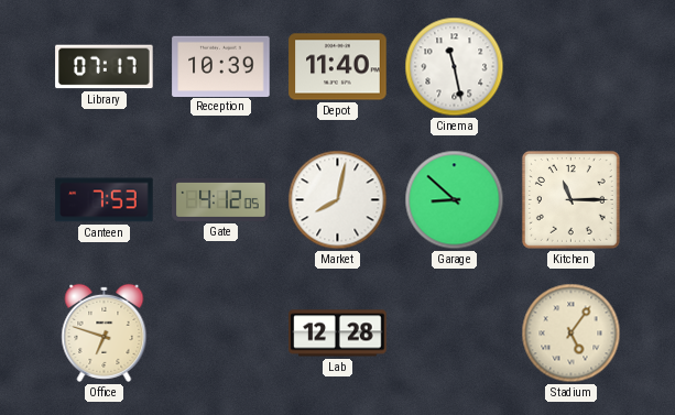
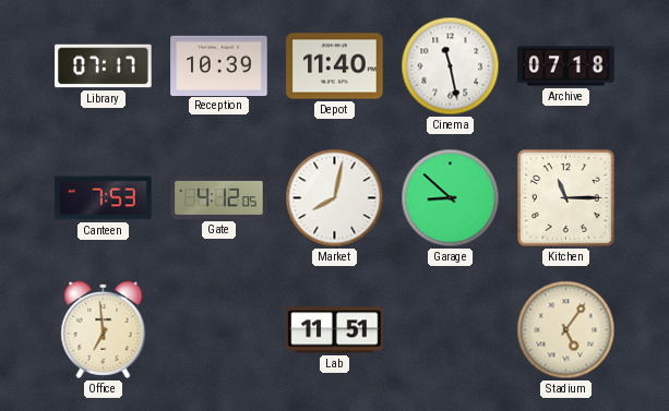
Archive: none -> 07:18
Office: 6:48 -> 6:59
Lab: 12:28 -> 11:51
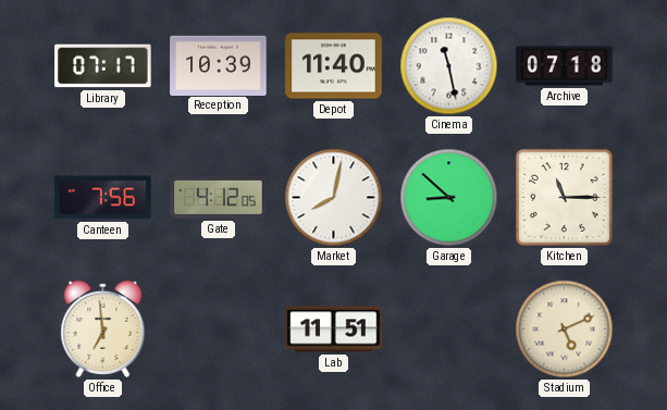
Canteen: 7:53 -> 7:56
Stadium: 5:06 -> 5:11
